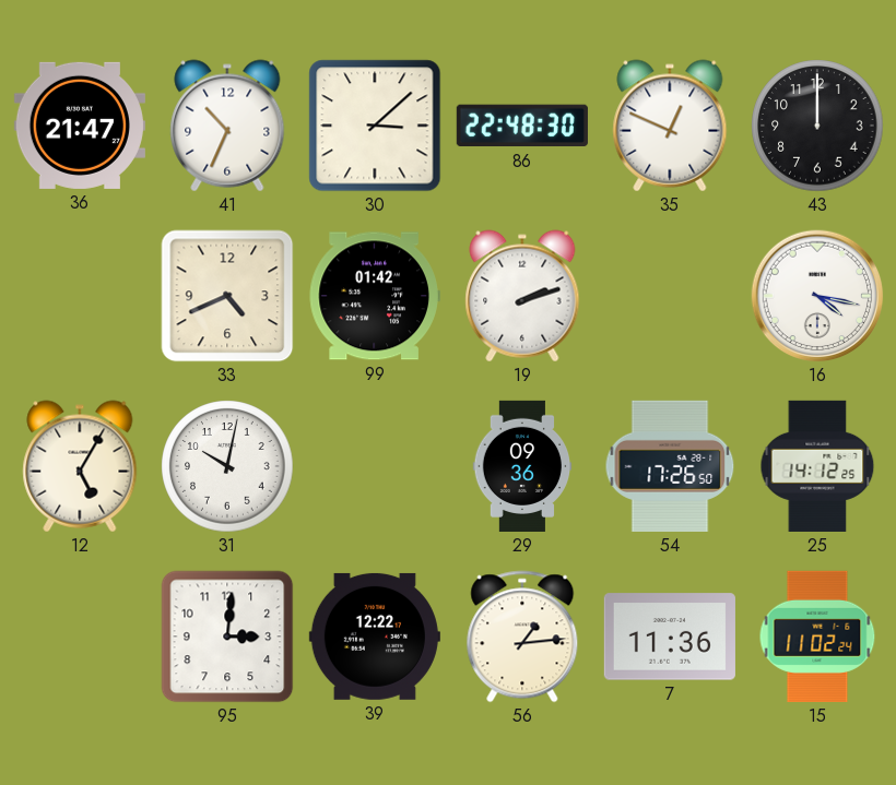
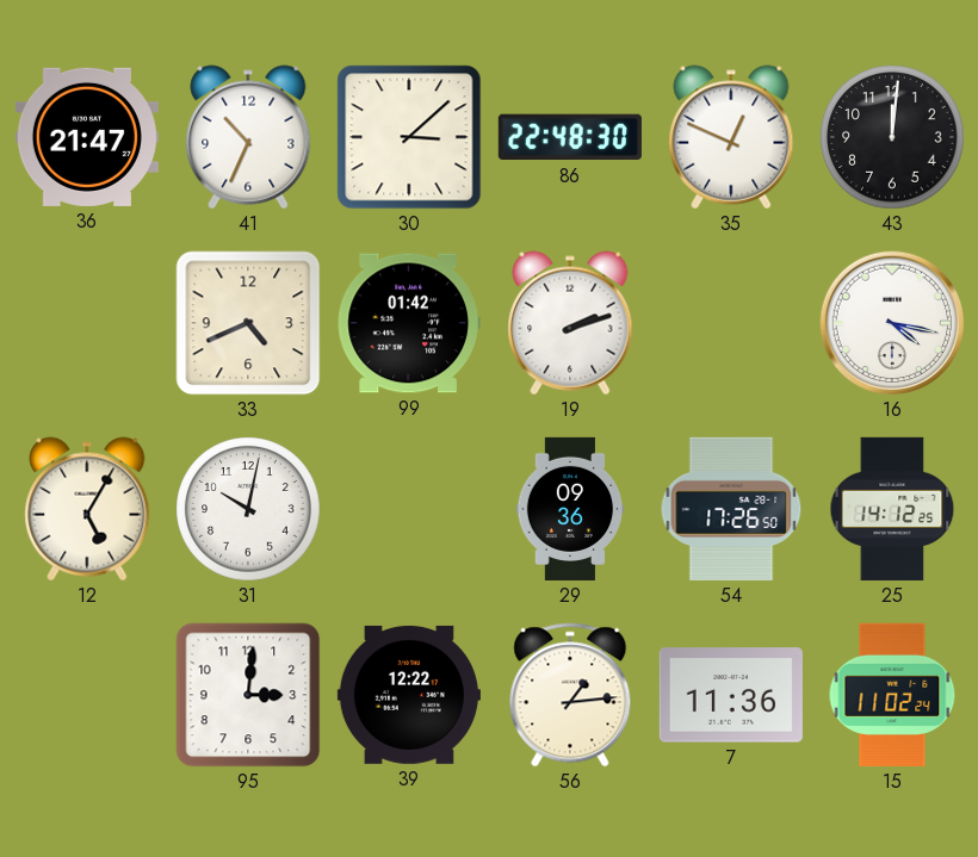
43: 12:00 -> 12:01
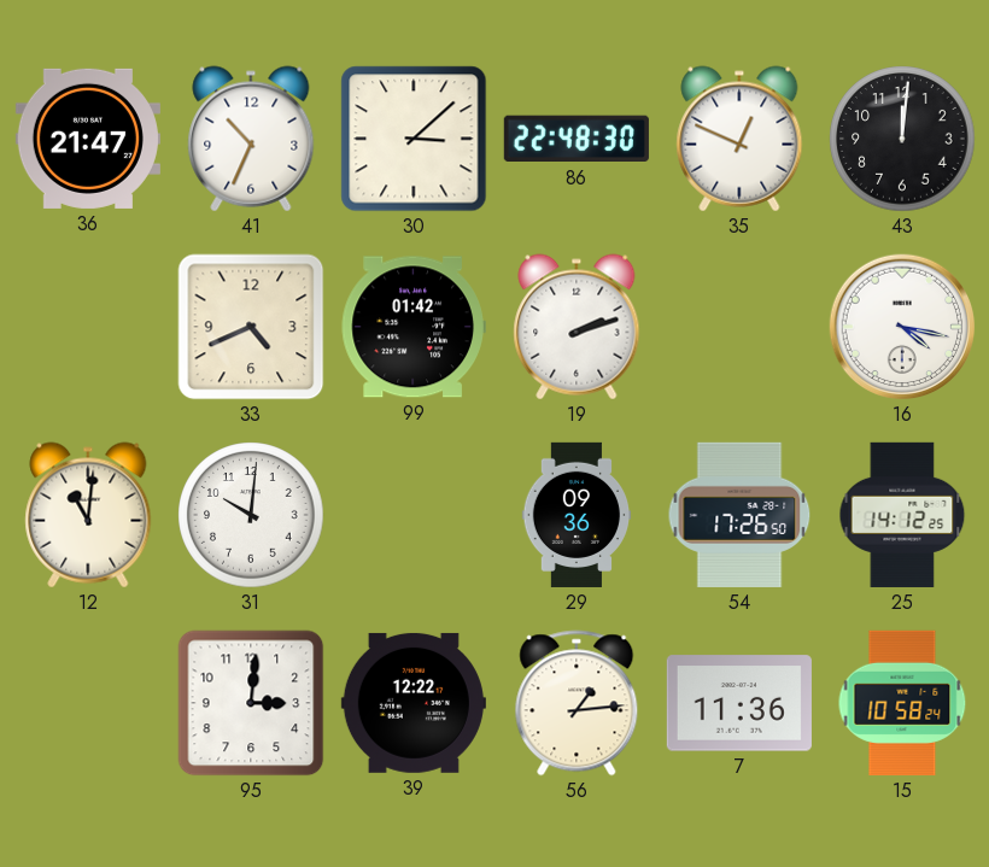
12: 5:05 -> 11:01
31: 10:02 -> 10:01
15: 11:02 -> 10:58
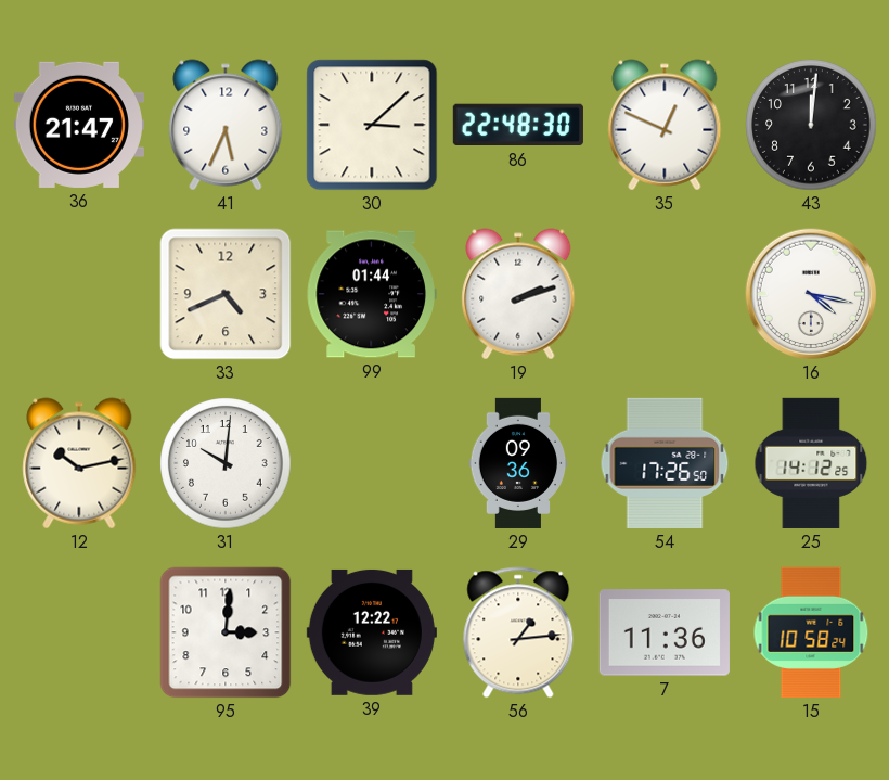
41: 10:34 -> 5:34
99: 01:42 -> 01:44
12: 11:01 -> 10:13
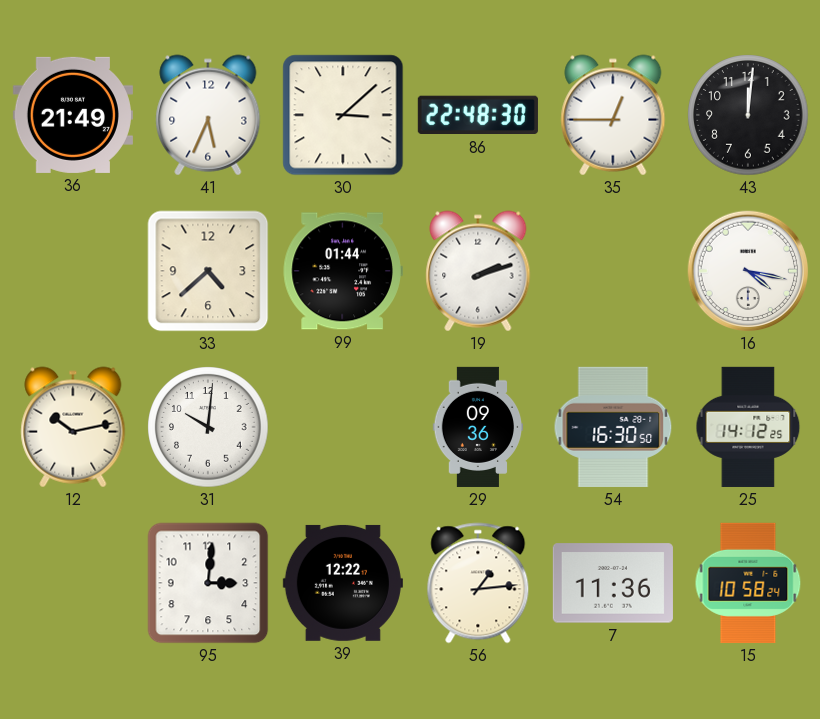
36: 21:47 -> 21:49
35: 12:49 -> 12:45
33: 4:41 -> 4:38
54: 17:26 -> 16:30
